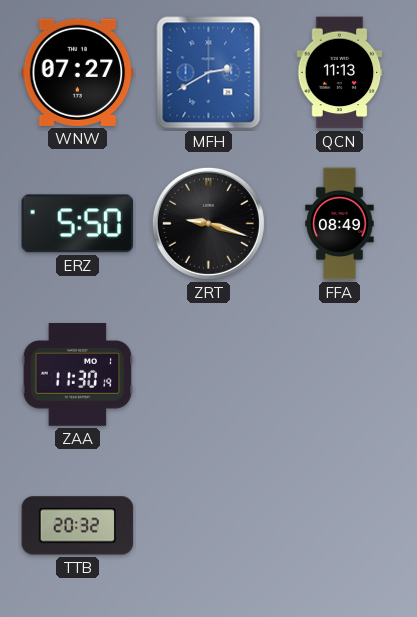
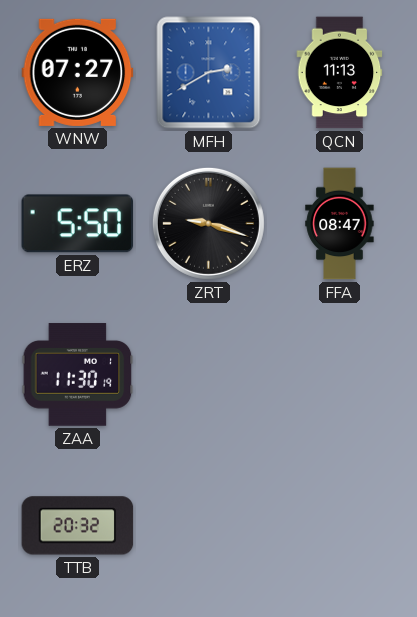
FFA: 08:49 -> 08:47
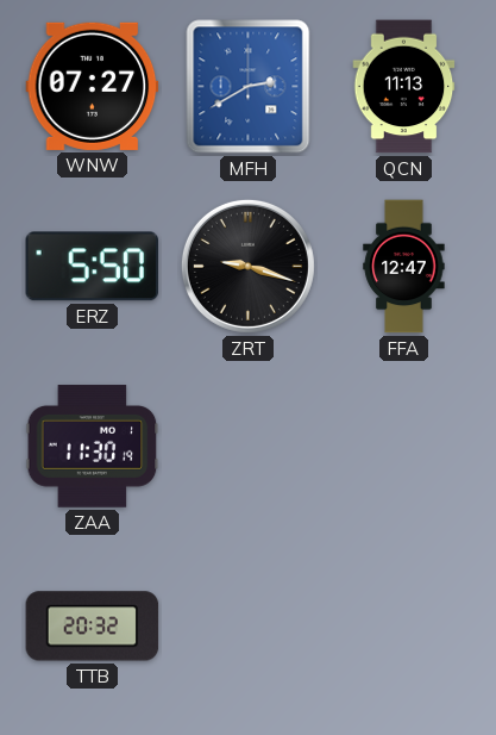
FFA: 08:47 -> 12:47
